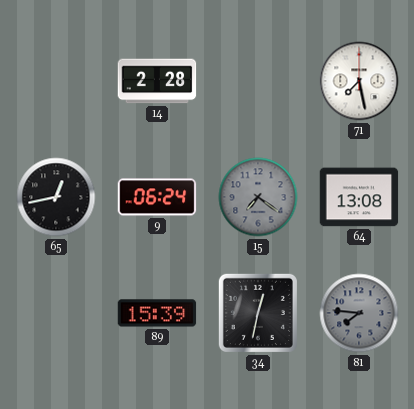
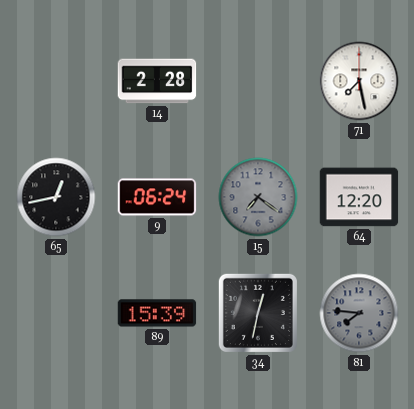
64: 13:08 -> 12:20
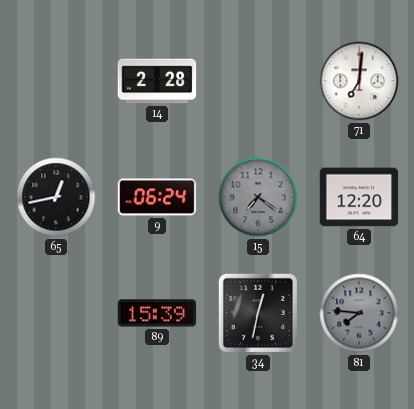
71: 7:28 -> 7:01
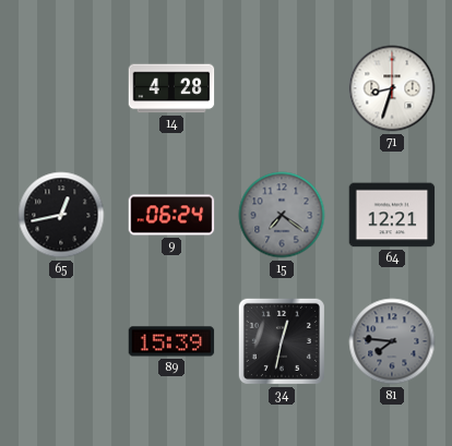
14: 2:28 -> 4:28
71: 7:01 -> 8:33
64: 12:20 -> 12:21
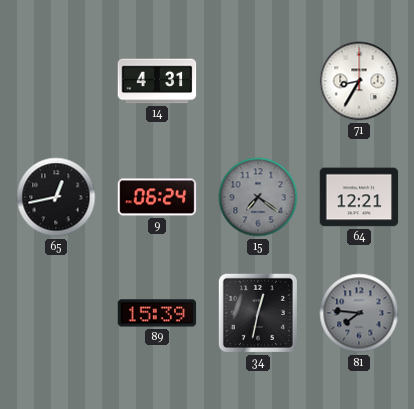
14: 4:28 -> 4:31
71: 8:33 -> 8:35
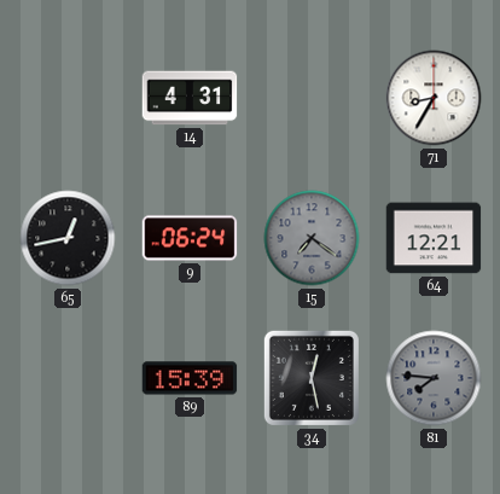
34: 12:32 -> 12:28
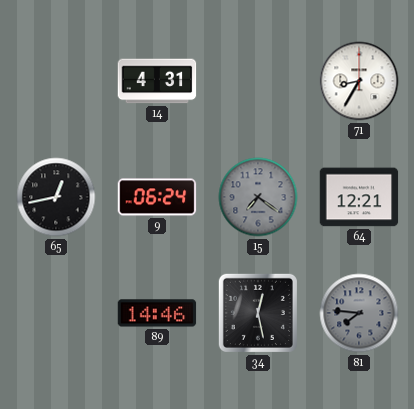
89: 15:39 -> 14:46
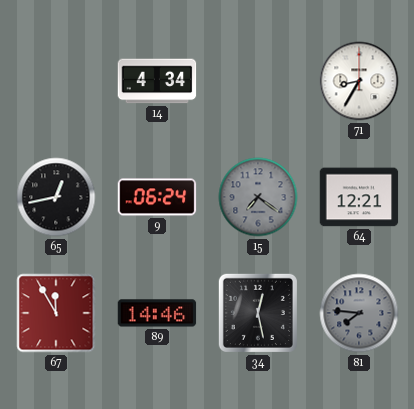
14: 4:31 -> 4:34
67: none -> 11:55
